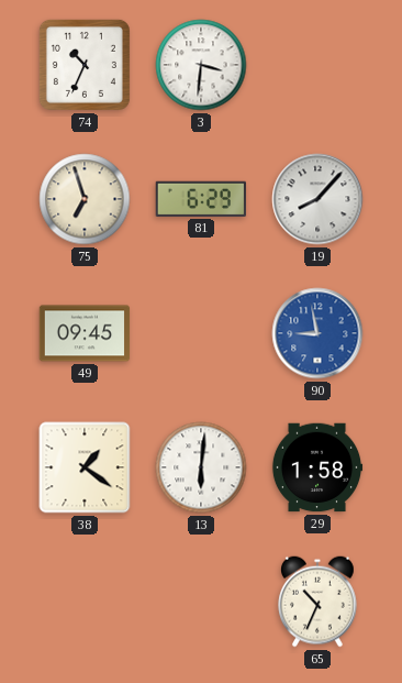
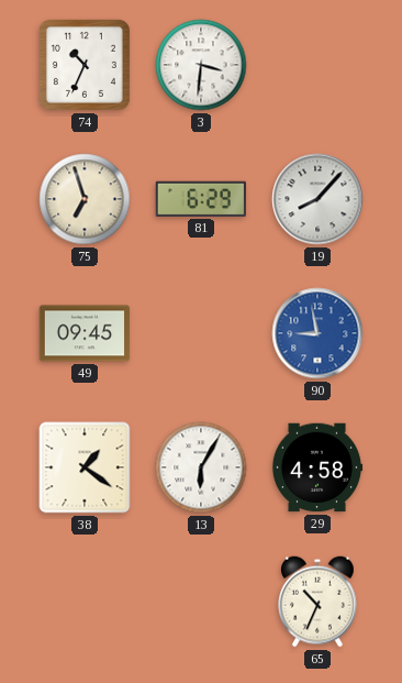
13: 6:01 -> 6:05
29: 1:58 -> 4:58
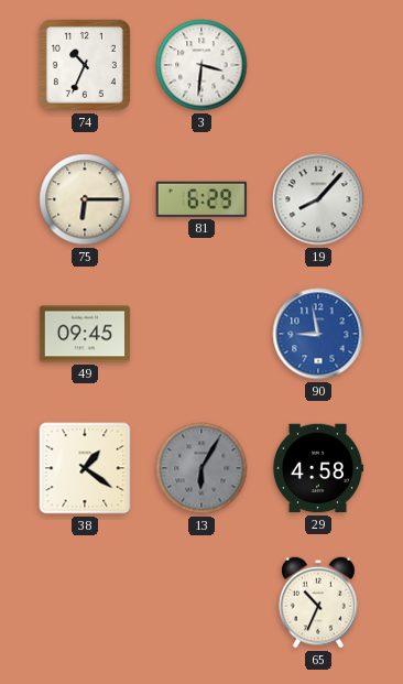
75: 6:57 -> 6:15
13 dial: white -> grey
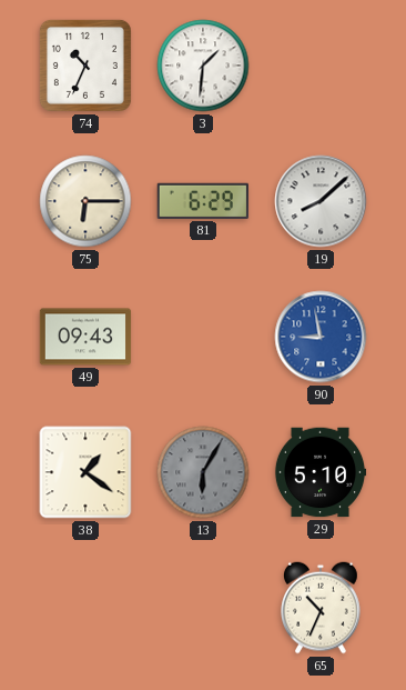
3: 3:31 -> 1:31
19: 8:07 -> 8:08
49: 09:45 -> 09:43
29: 4:58 -> 5:10
